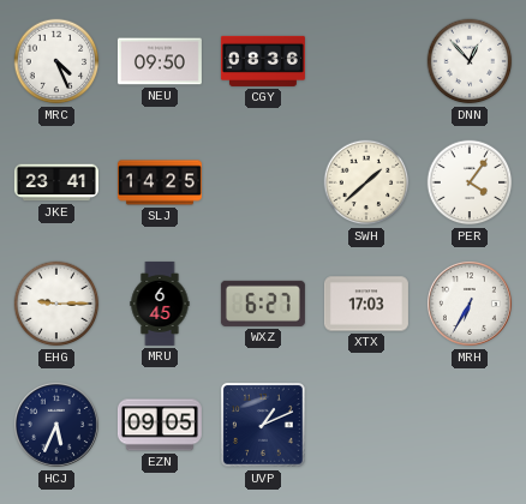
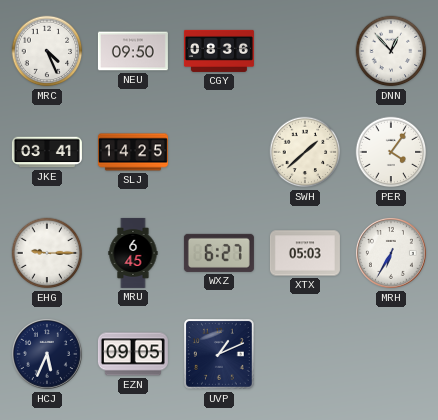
JKE: 23:41 -> 03:41
XTX: 17:03 -> 05:03
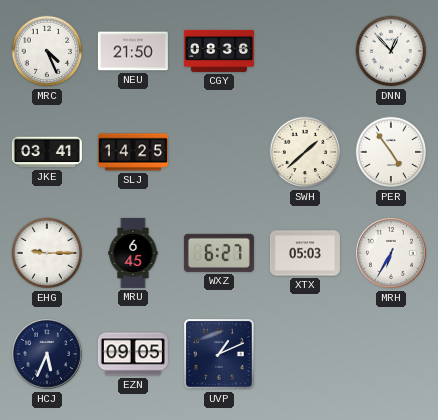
NEU: 09:50 -> 21:50
PER: 4:06 -> 4:54
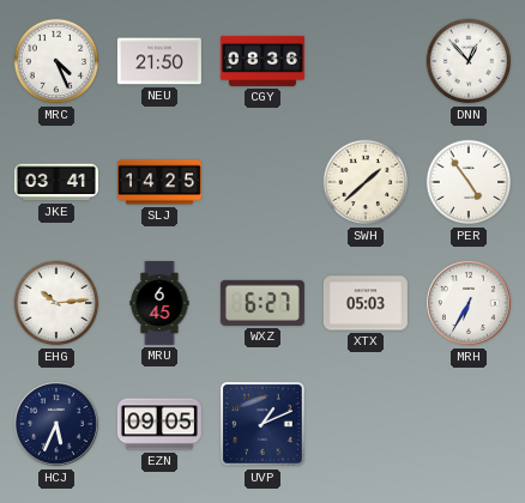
EHG: 9:15 -> 10:14
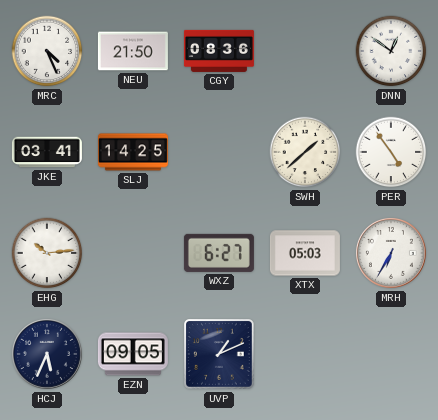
DNN: 12:53 -> 12:51
MRU: 6:45 -> none
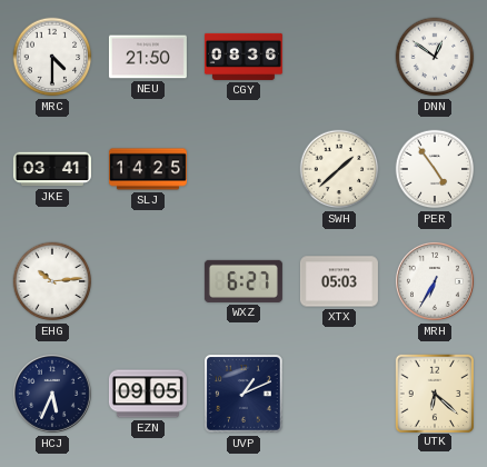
MRC: 4:26 -> 4:30
UTK: none -> 6:22
